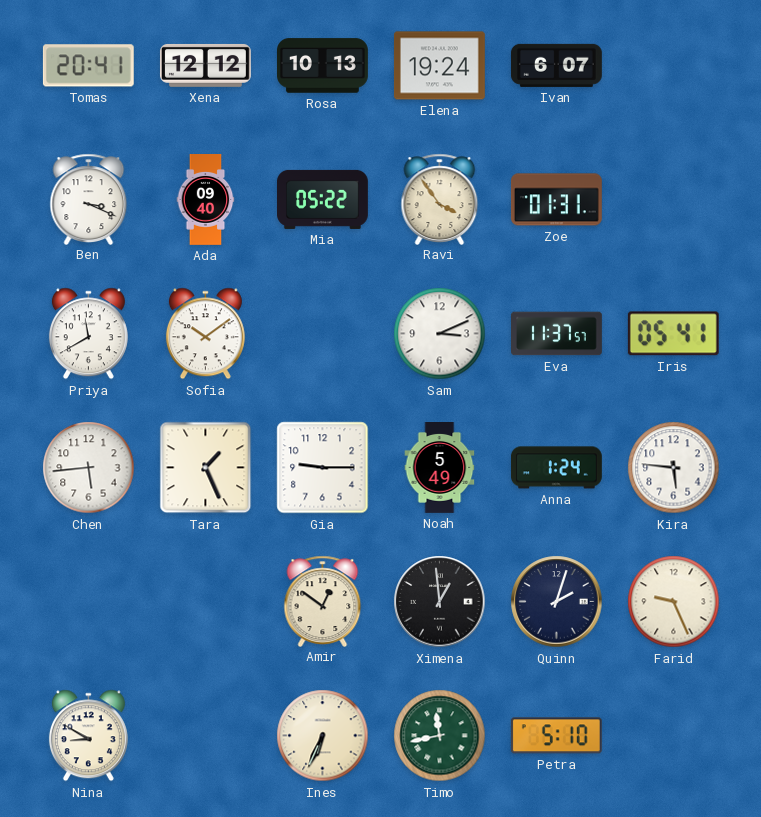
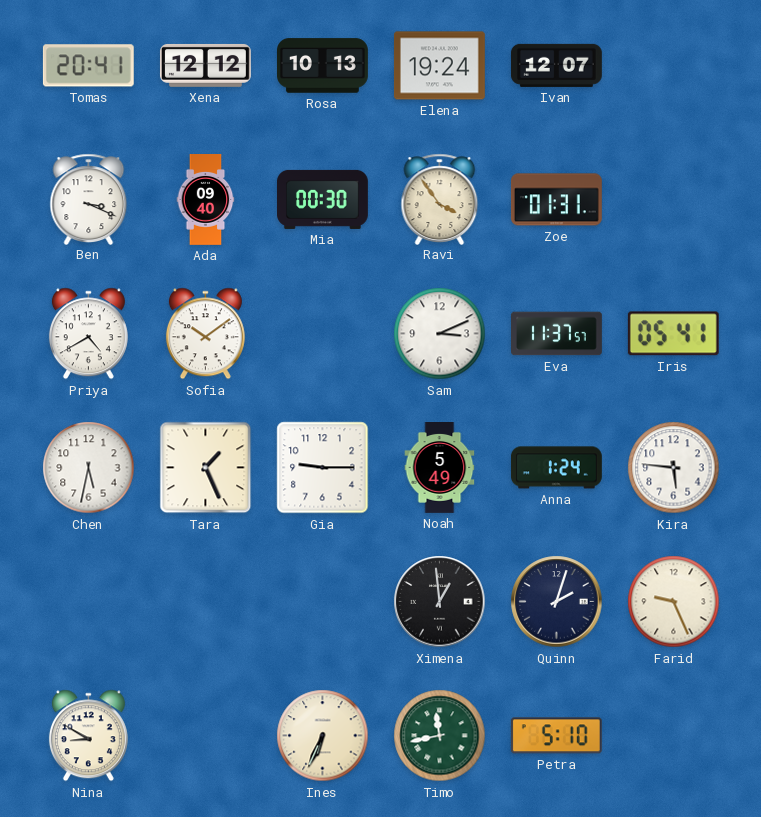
Ivan: 6:07 -> 12:07
Mia: 05:22 -> 00:30
Priya: 11:40 -> 4:40
Chen: 5:44 -> 5:32
Amir: 12:51 -> none
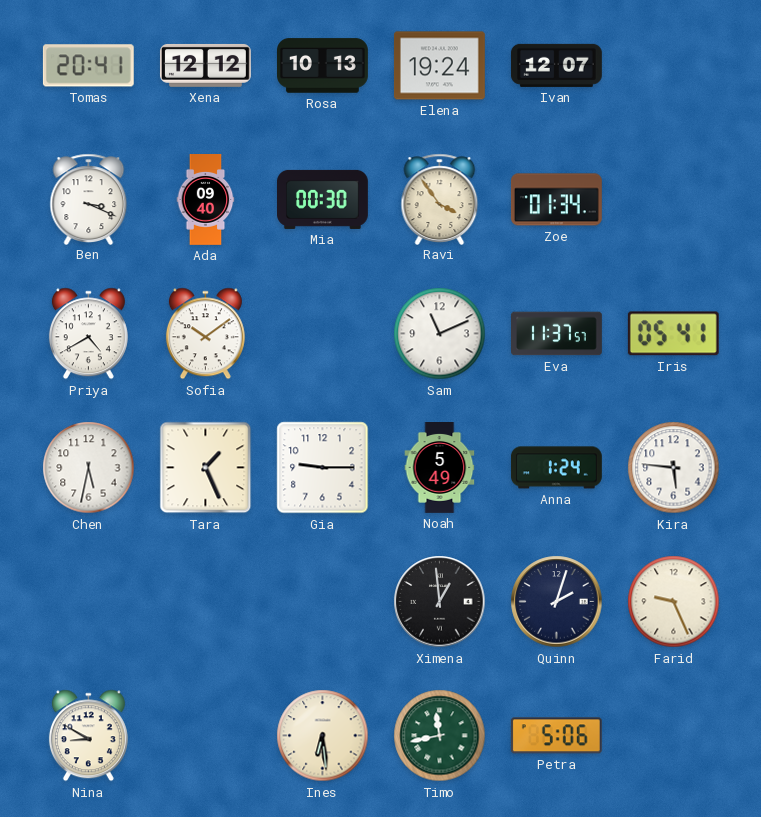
Zoe: 01:31 -> 01:34
Sam: 3:11 -> 11:11
Ines: 6:34 -> 6:29
Petra: 5:10 -> 5:06
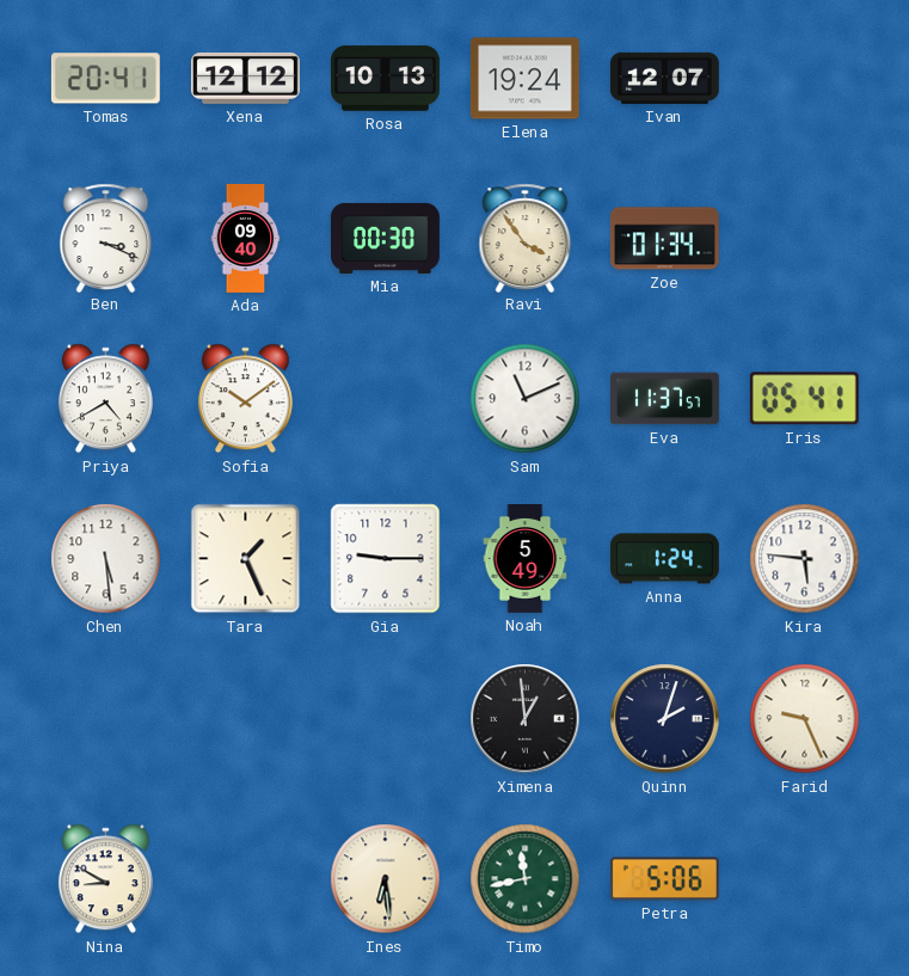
Chen: 5:32 -> 5:29
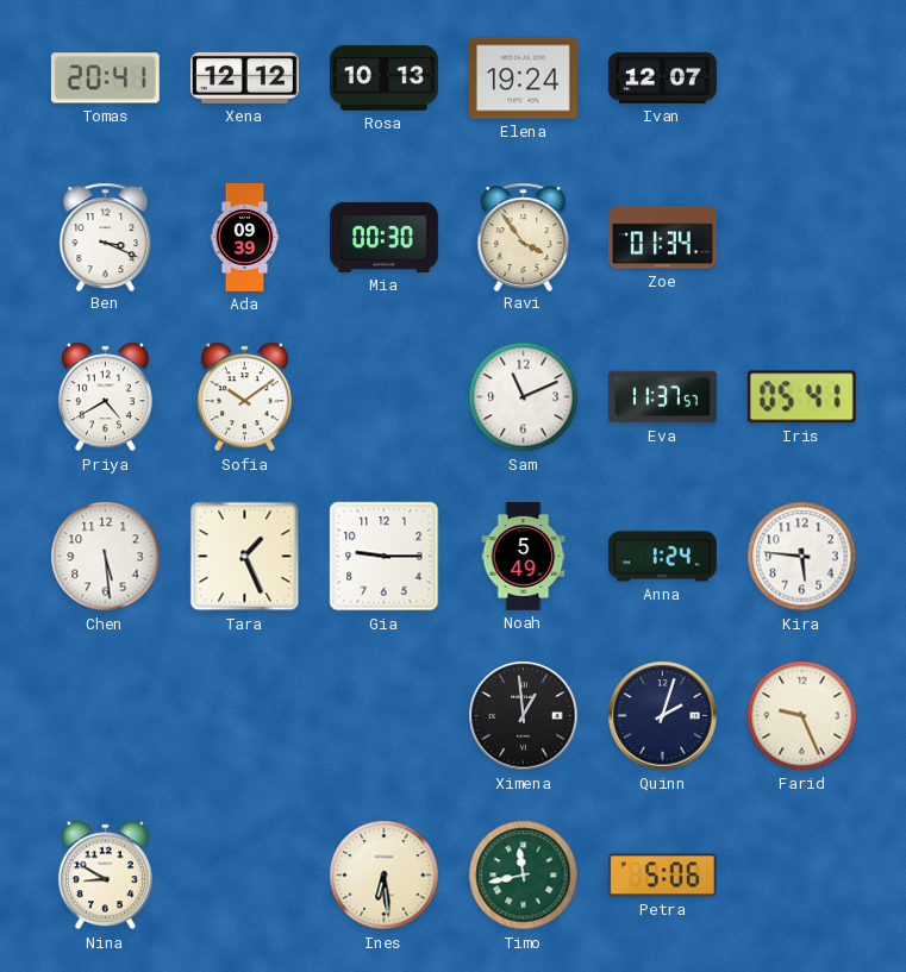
Ada: 09:40 -> 09:39
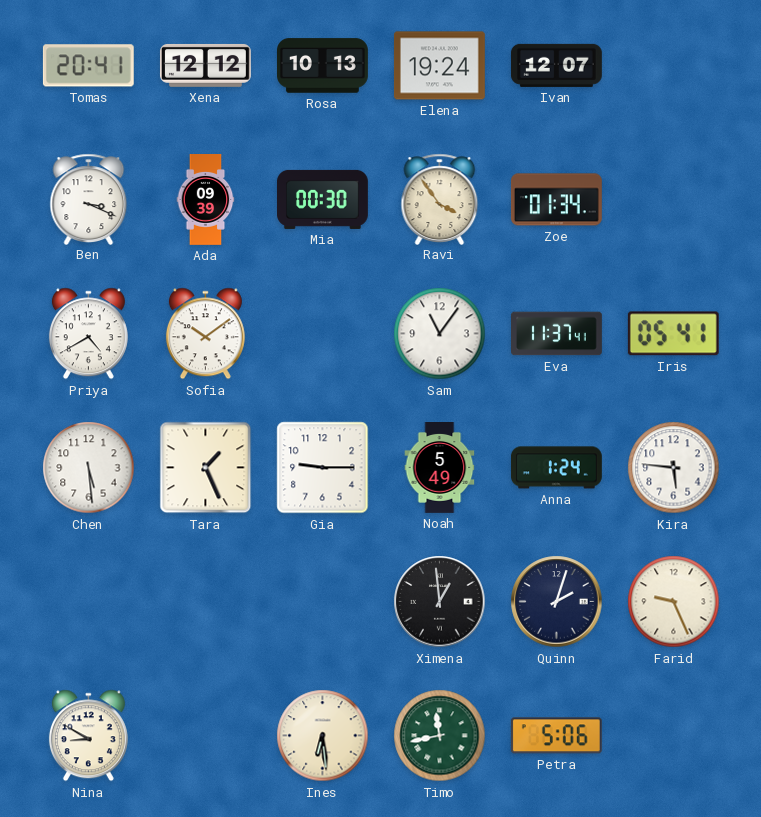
Sam: 11:11 -> 11:06
Eva: 11:37:57 -> 11:37:41
